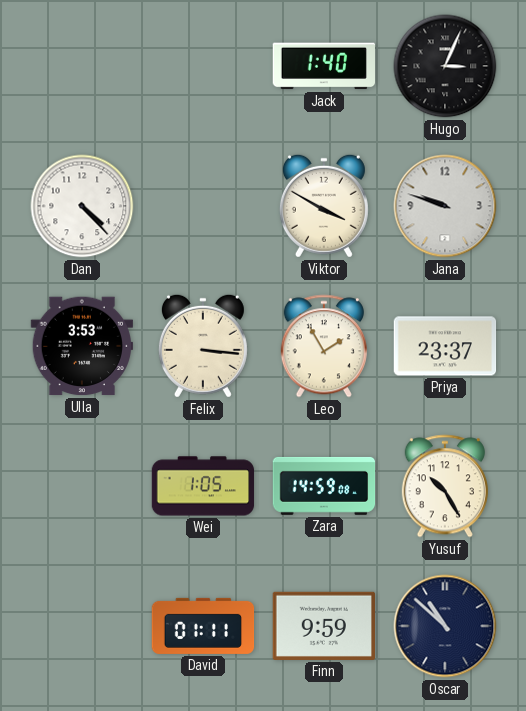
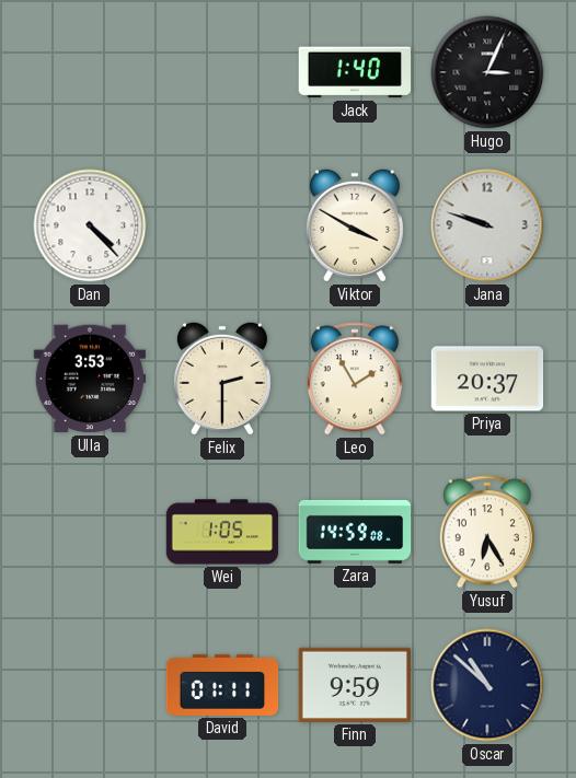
Felix: 3:16 -> 2:30
Priya: 23:37 -> 20:37
Yusuf: 10:25 -> 6:25
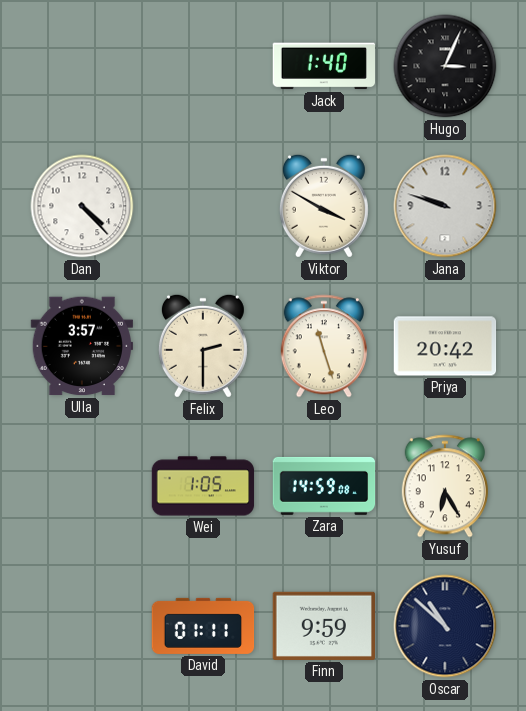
Ulla: 3:53 -> 3:57
Leo: 1:55 -> 11:27
Priya: 20:37 -> 20:42
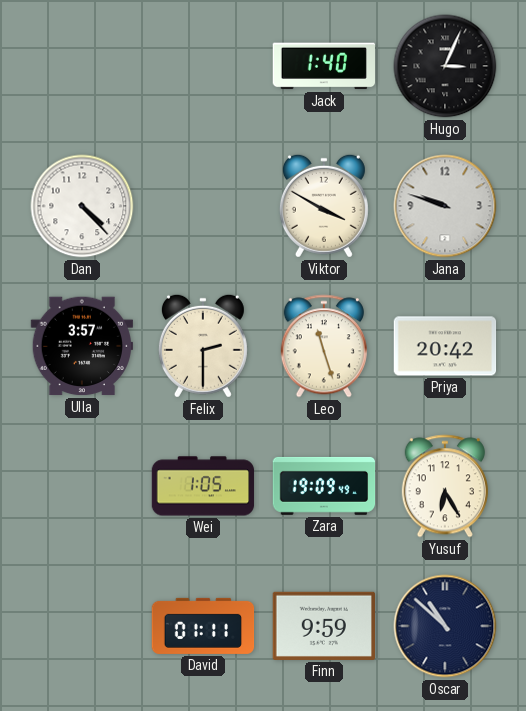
Zara: 14:59 -> 19:09
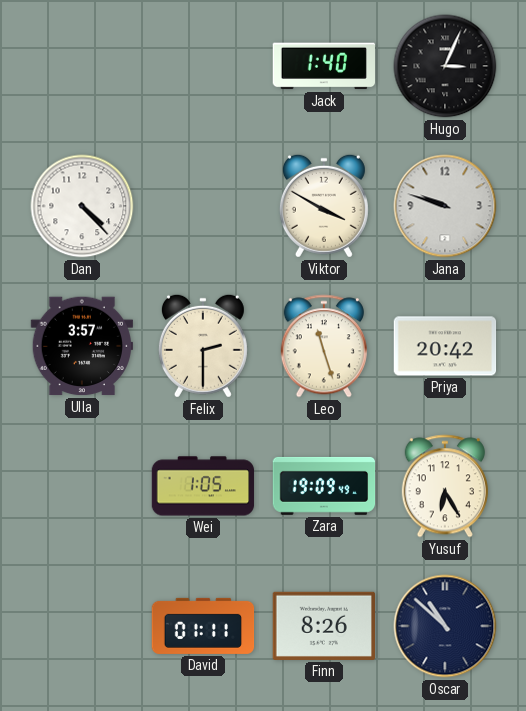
Finn: 9:59 -> 8:26
